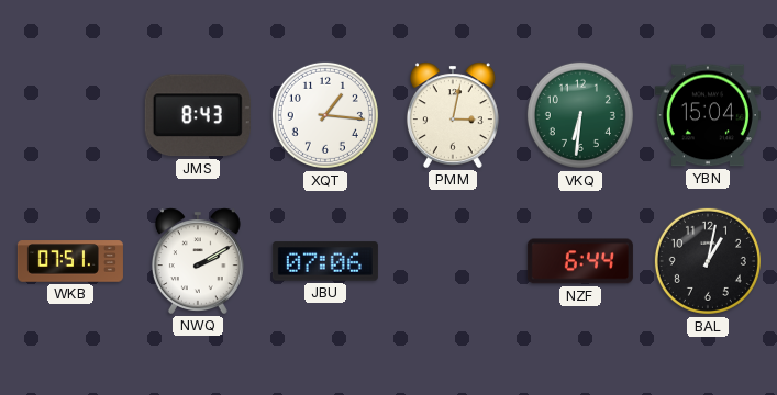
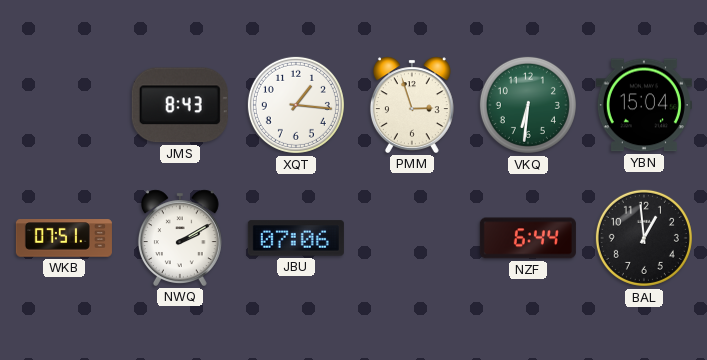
PMM: 3:02 -> 2:57
BAL: 1:02 -> 12:59
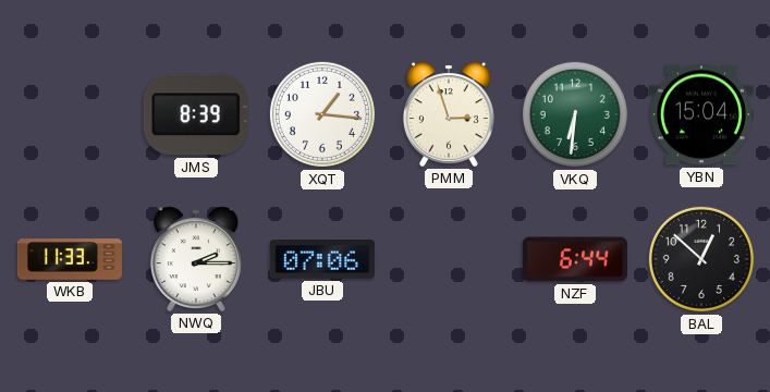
JMS: 8:43 -> 8:39
WKB: 07:51 -> 11:33
NWQ: 2:10 -> 2:15
BAL: 12:59 -> 12:52
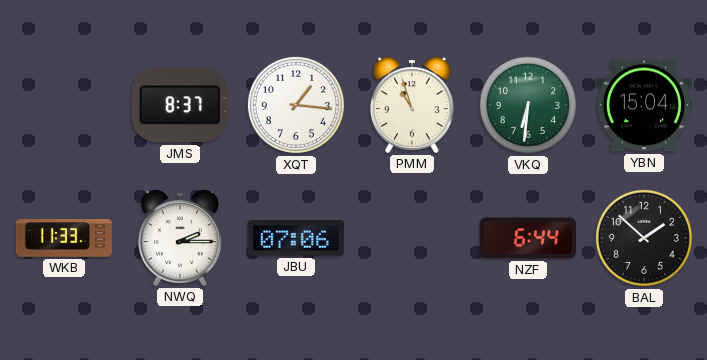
JMS: 8:39 -> 8:37
PMM: 2:57 -> 10:57
BAL: 12:52 -> 1:52
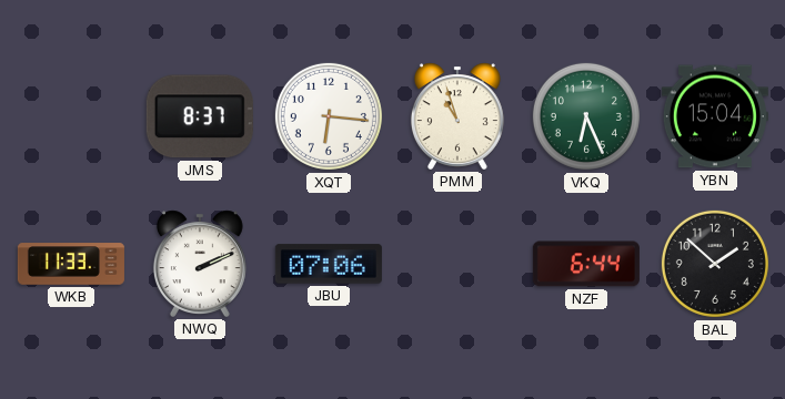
XQT: 1:16 -> 6:16
VKQ: 6:31 -> 6:26
NWQ: 2:15 -> 2:11
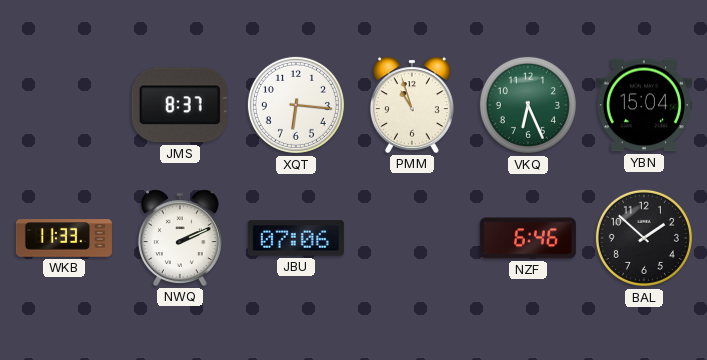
NZF: 6:44 -> 6:46
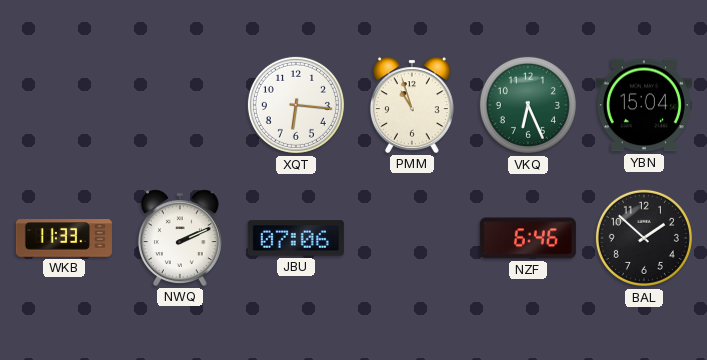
JMS: 8:37 -> none
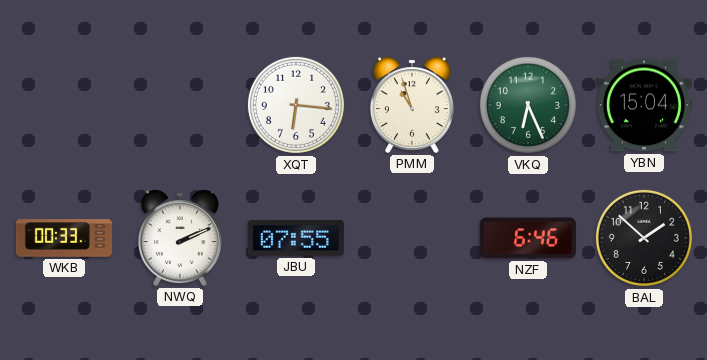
WKB: 11:33 -> 00:33
JBU: 07:06 -> 07:55
